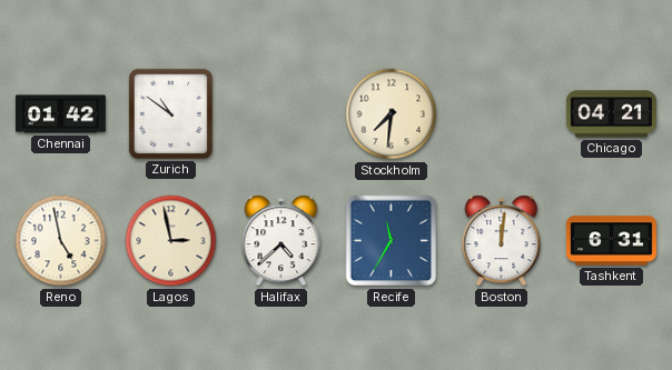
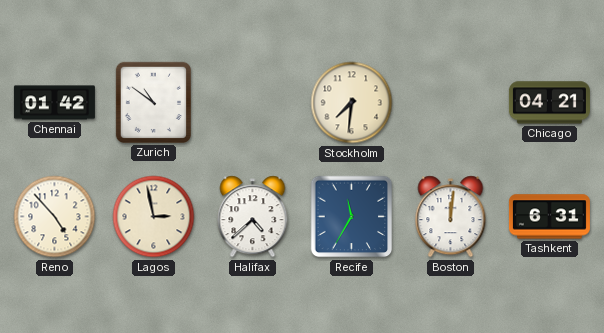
Reno: 4:58 -> 4:53
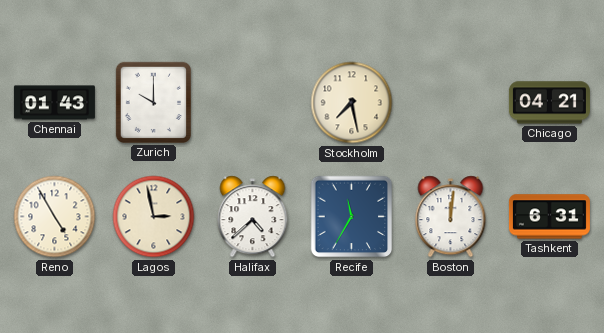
Chennai: 01:42 -> 01:43
Zurich: 10:51 -> 10:00
Stockholm: 7:31 -> 7:28
Reno: 4:53 -> 4:55
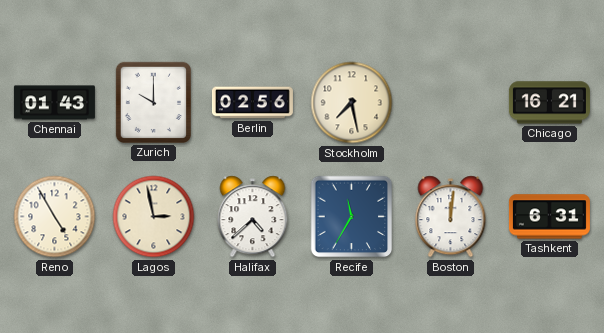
Berlin: none -> 02:56
Chicago: 04:21 -> 16:21
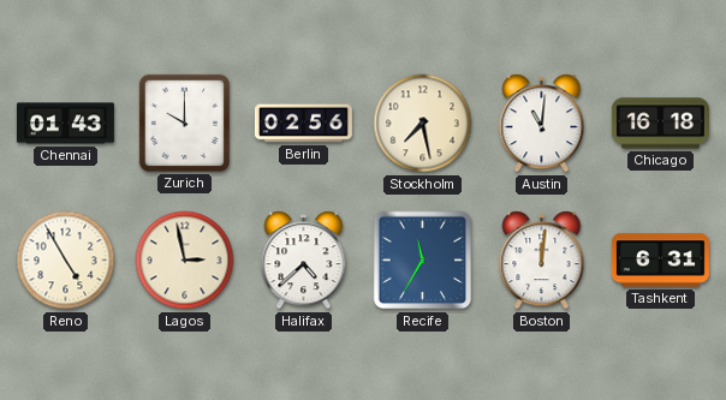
Austin: none -> 11:01
Chicago: 16:21 -> 16:18
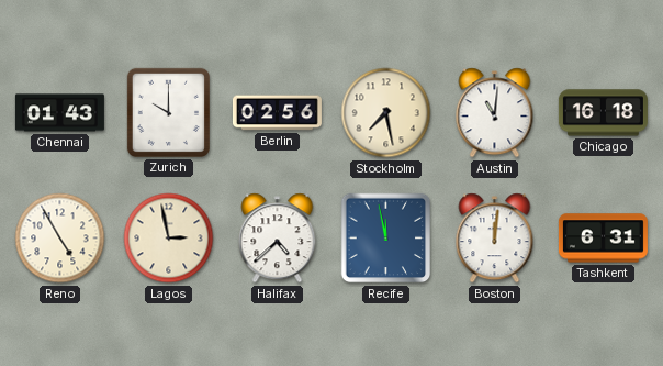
Recife: 11:35 -> 11:58
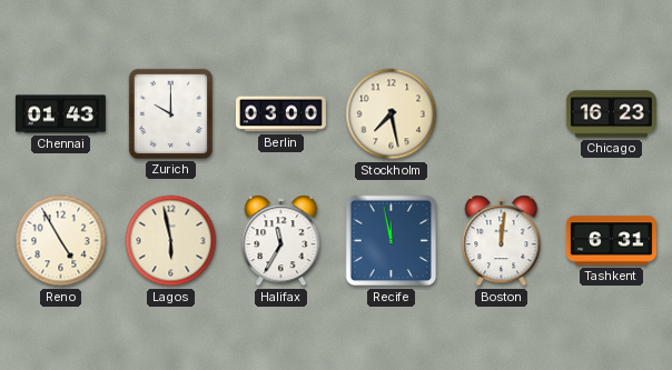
Berlin: 02:56 -> 03:00
Austin: 11:01 -> none
Chicago: 16:18 -> 16:23
Lagos: 2:58 -> 5:58
Halifax: 4:38 -> 11:35
